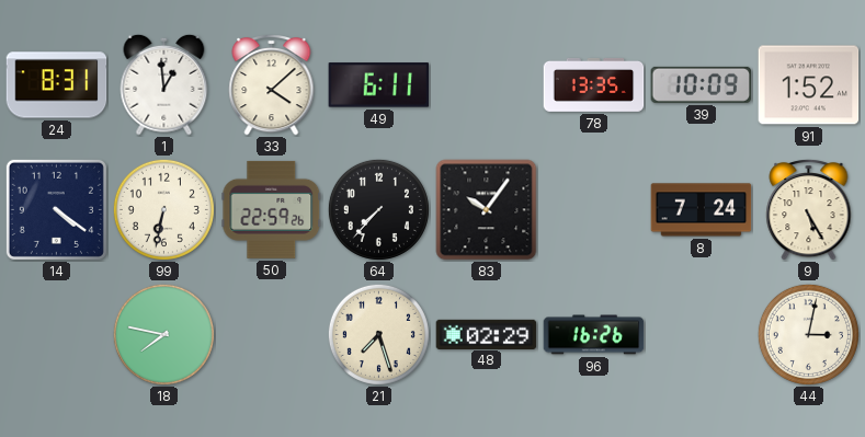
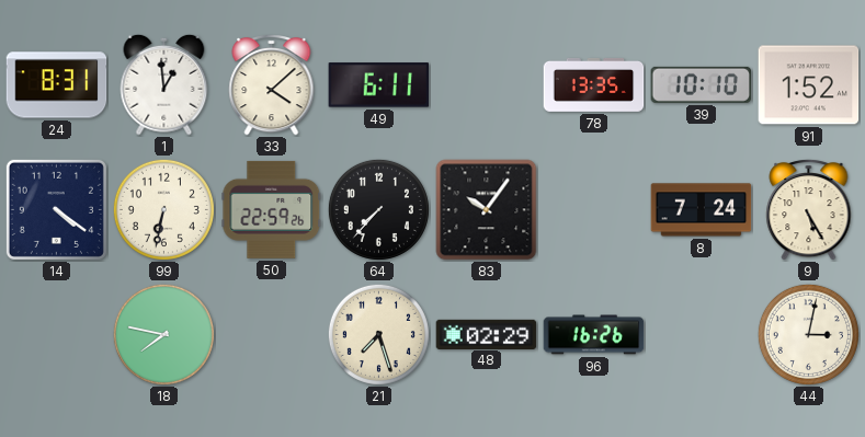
39: 10:09 -> 10:10
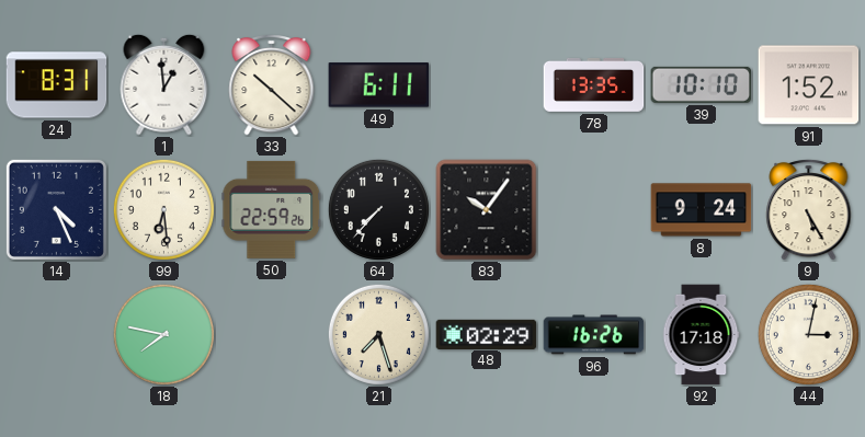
33: 4:08 -> 10:22
14: 4:21 -> 4:26
99: 6:32 -> 6:29
8: 7:24 -> 9:24
92: none -> 17:18
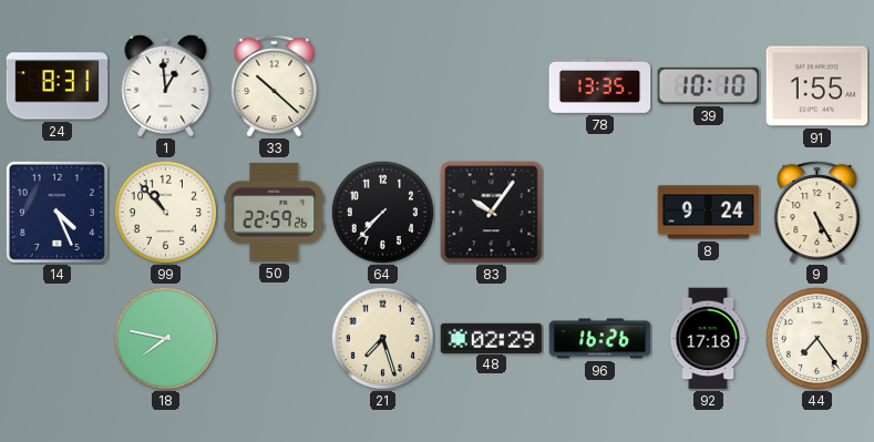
49: 6:11 -> none
91: 1:52 -> 1:55
99: 6:29 -> 10:53
44: 3:02 -> 7:24
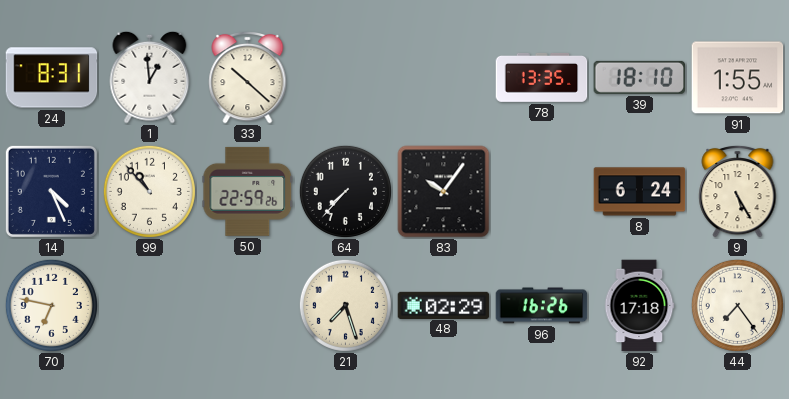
39: 10:10 -> 18:10
8: 9:24 -> 6:24
70: none -> 6:47
18: 7:47 -> none
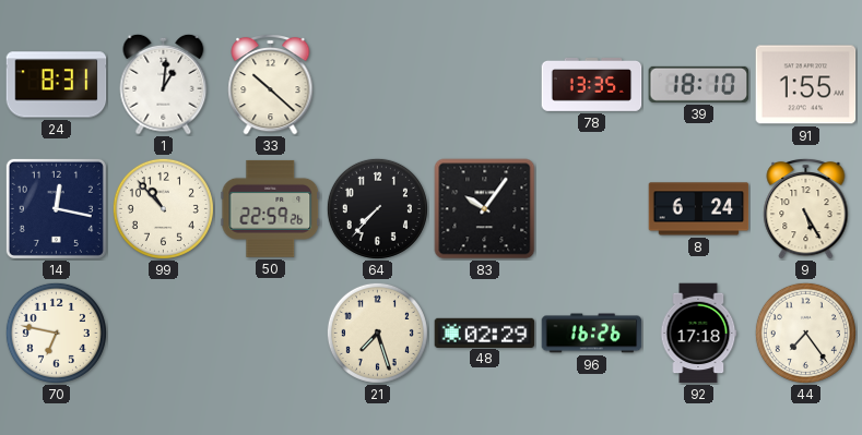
1: 12:59 -> 1:01
14: 4:26 -> 12:17
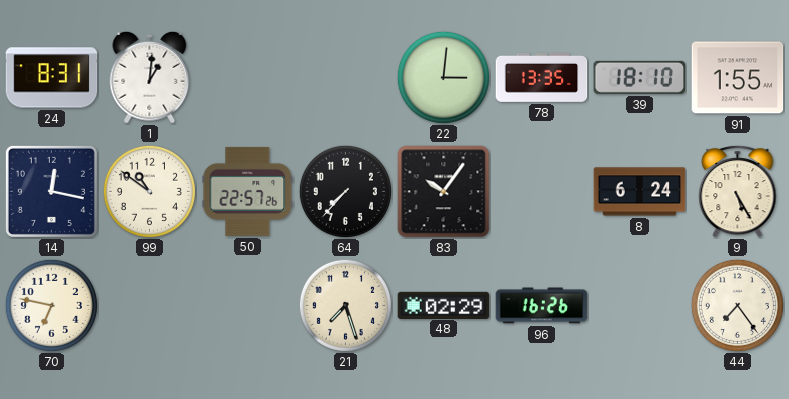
33: 10:22 -> none
22: none -> 3:01
99: 10:53 -> 10:51
50: 22:59 -> 22:57
92: 17:18 -> none
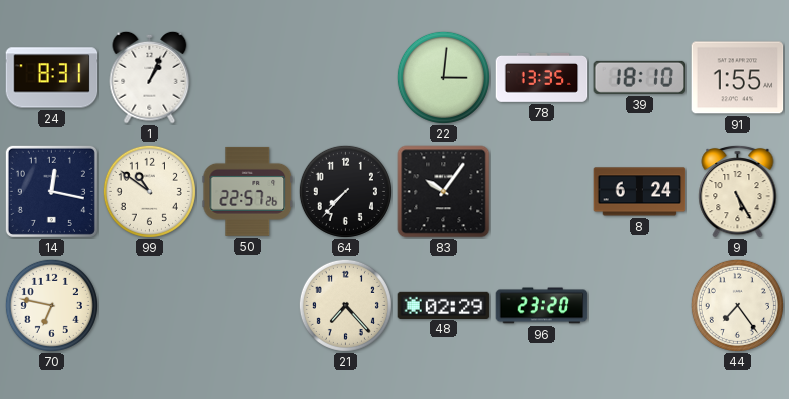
1: 1:01 -> 1:04
21: 7:27 -> 7:23
96: 16:26 -> 23:20
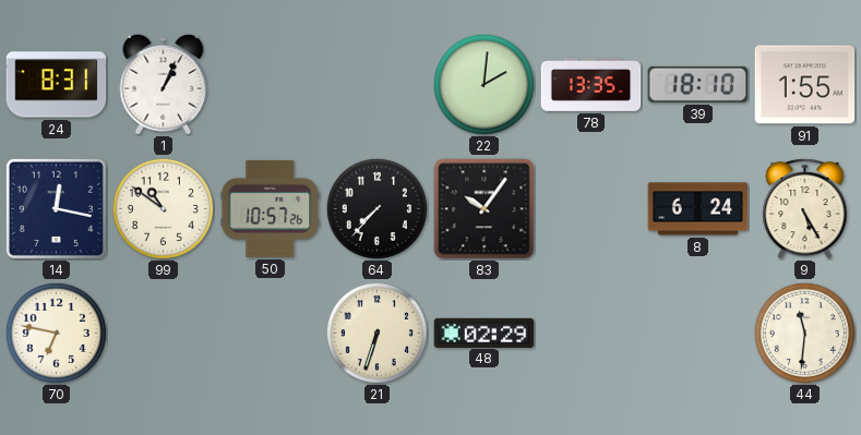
22: 3:01 -> 2:01
50: 22:57 -> 10:57
21: 7:23 -> 6:33
96: 23:20 -> none
44: 7:24 -> 11:31
